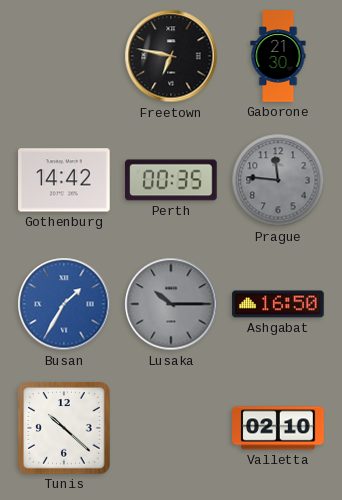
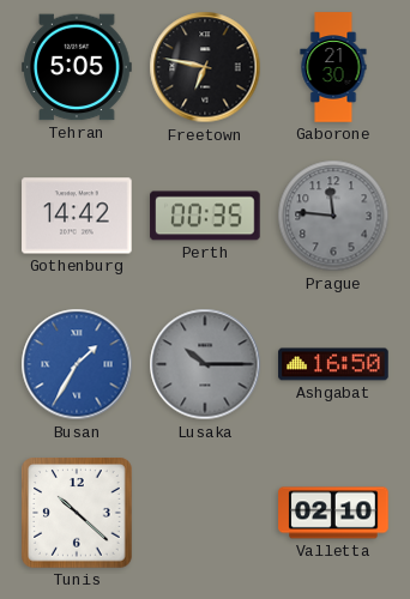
Tehran: none -> 5:05
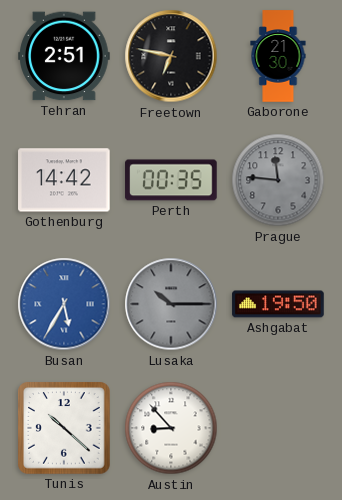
Tehran: 5:05 -> 2:51
Busan: 1:35 -> 5:35
Ashgabat: 16:50 -> 19:50
Austin: none -> 8:53
Valletta: 02:10 -> none
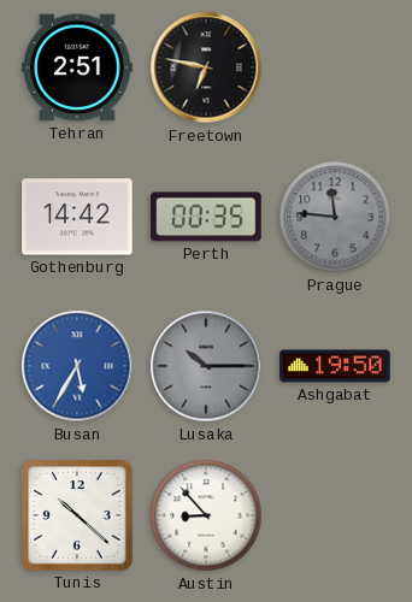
Gaborone: 21:30 -> none
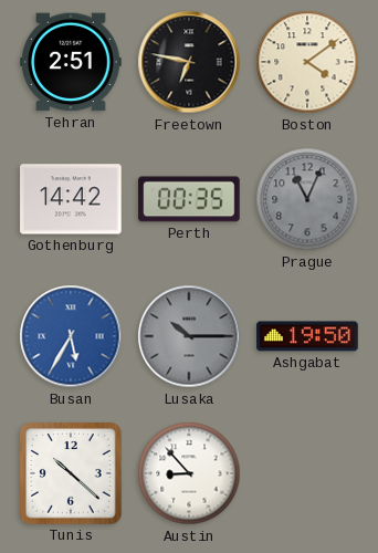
Boston: none -> 4:09
Prague: 11:46 -> 11:04
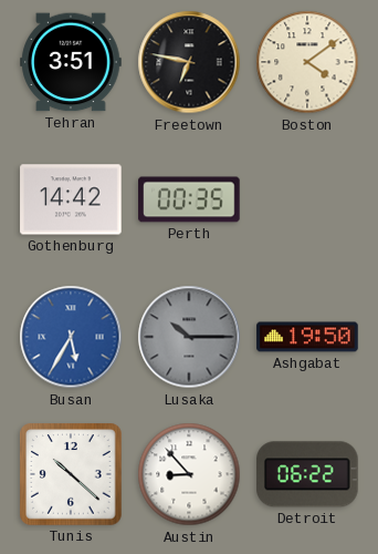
Tehran: 2:51 -> 3:51
Prague: 11:04 -> none
Detroit: none -> 06:22
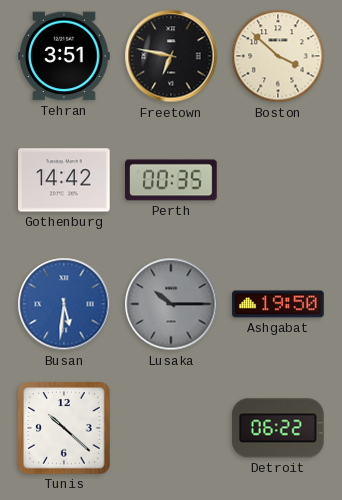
Boston: 4:09 -> 3:52
Busan: 5:35 -> 5:31
Austin: 8:53 -> none
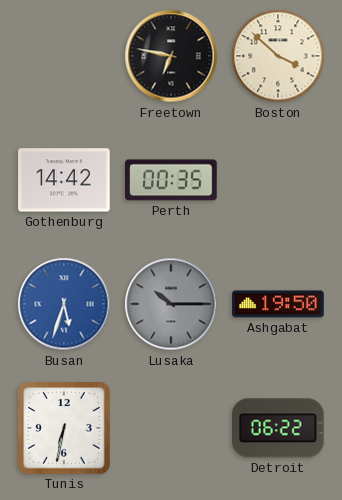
Tehran: 3:51 -> none
Busan: 5:31 -> 5:33
Tunis: 10:22 -> 6:32
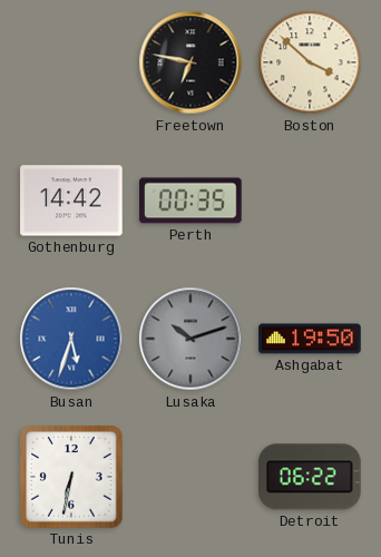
Lusaka: 10:15 -> 10:12
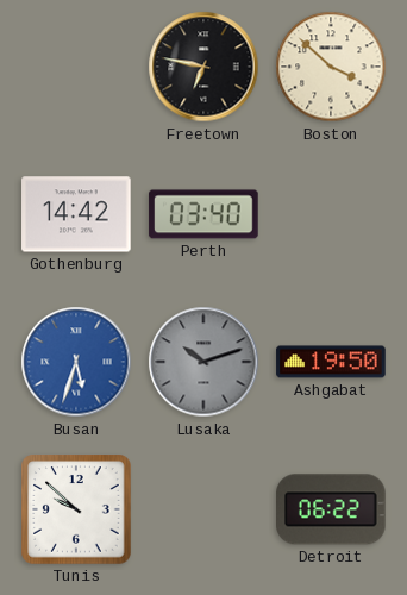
Perth: 00:35 -> 03:40
Tunis: 6:32 -> 9:52
